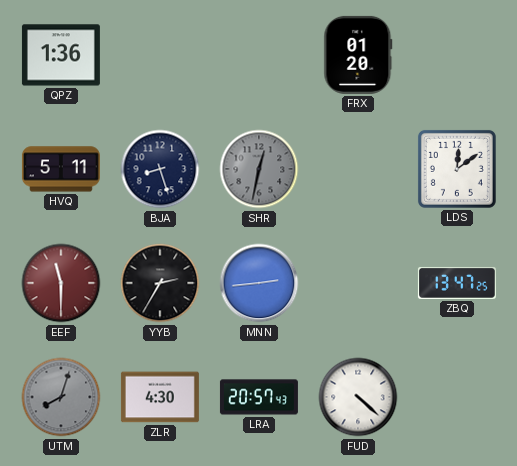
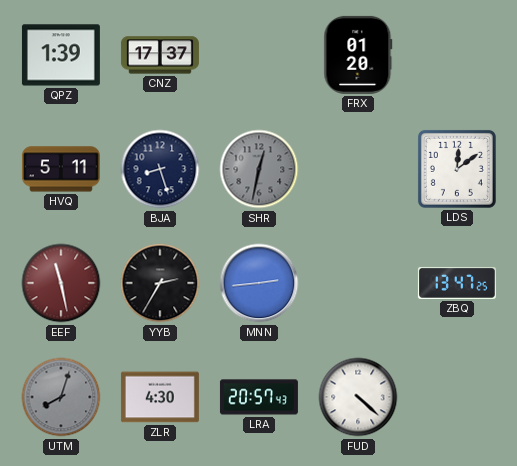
QPZ: 1:36 -> 1:39
CNZ: none -> 17:37
EEF: 11:30 -> 11:28
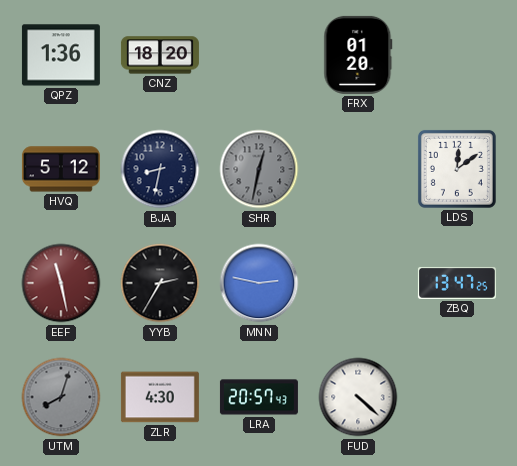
QPZ: 1:39 -> 1:36
CNZ: 17:37 -> 18:20
HVQ: 5:11 -> 5:12
BJA: 8:27 -> 8:32
MNN: 2:44 -> 2:47
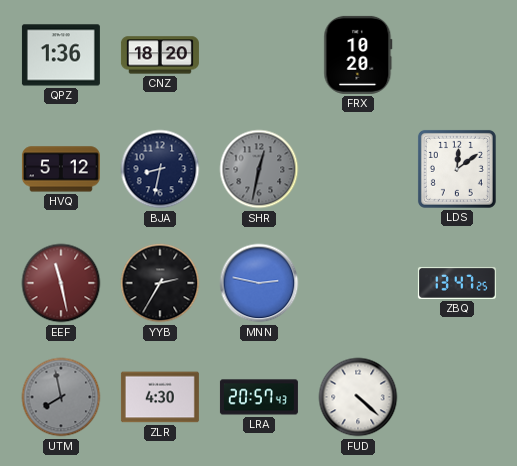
FRX: 01:20 -> 10:20
UTM: 8:03 -> 7:58
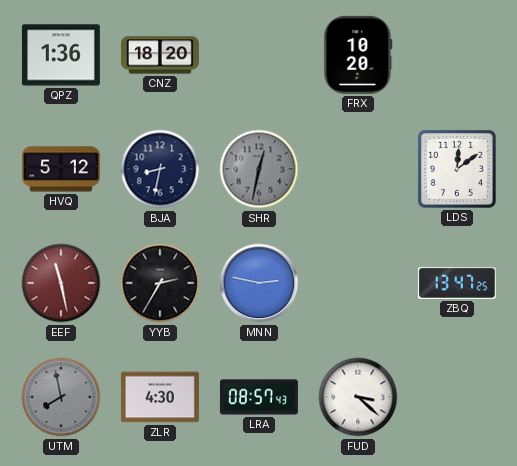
LRA: 20:57 -> 08:57
FUD: 4:22 -> 3:22
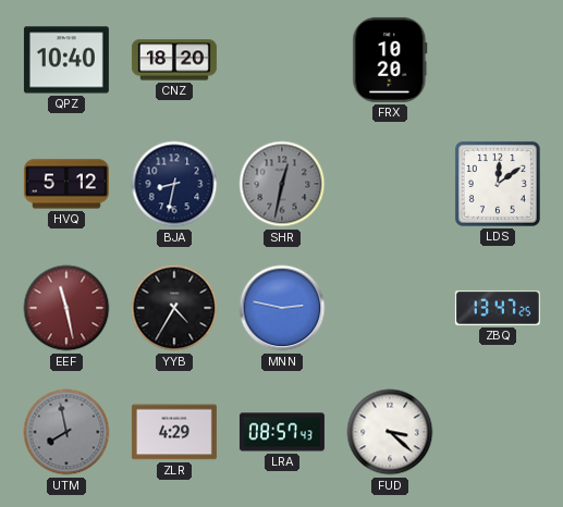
QPZ: 1:36 -> 10:40
YYB: 2:35 -> 4:35
ZLR: 4:30 -> 4:29
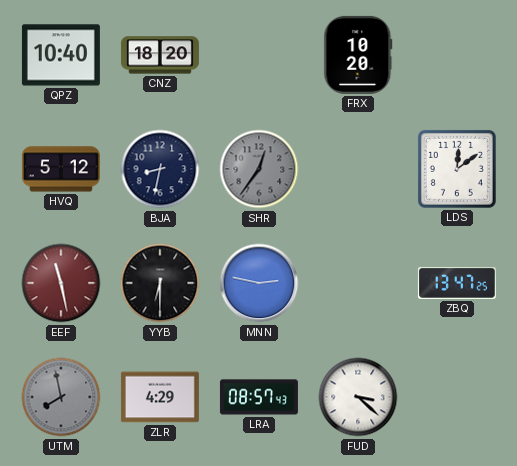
SHR: 12:32 -> 12:36
YYB: 4:35 -> 6:30
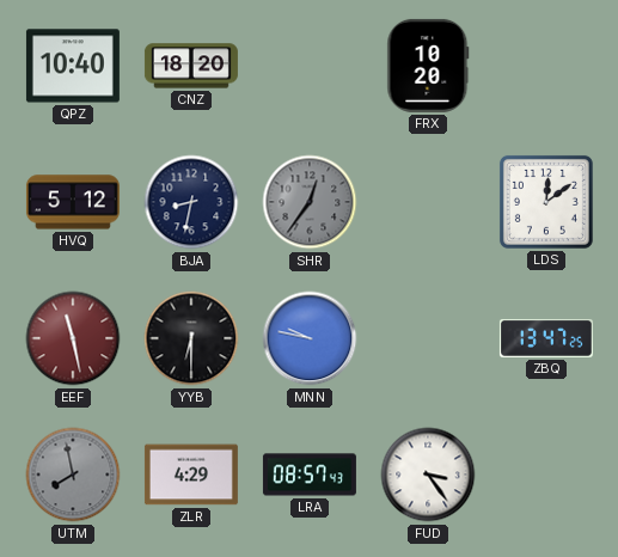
MNN: 2:47 -> 9:47
FUD: 3:22 -> 3:24
